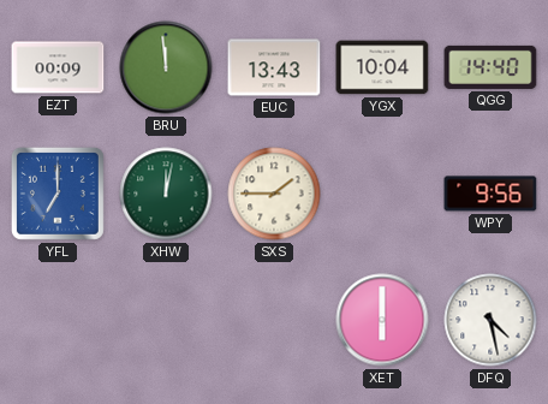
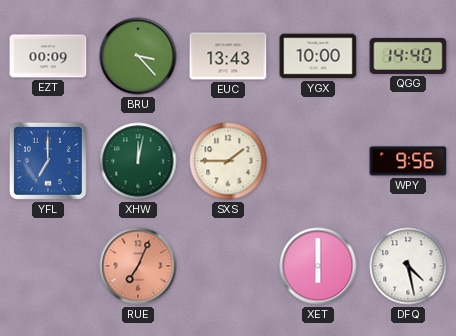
BRU: 11:59 -> 3:23
YGX: 10:04 -> 10:00
RUE: none -> 7:04
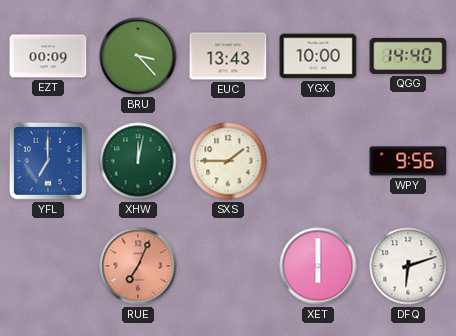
DFQ: 4:28 -> 6:12
